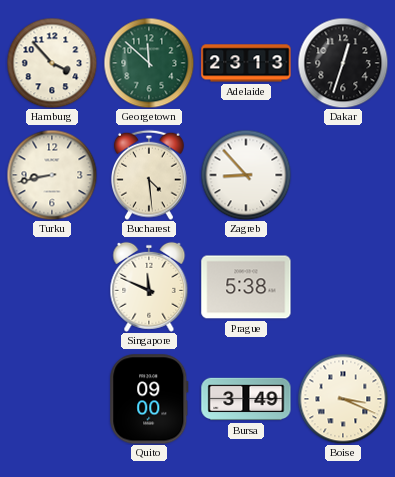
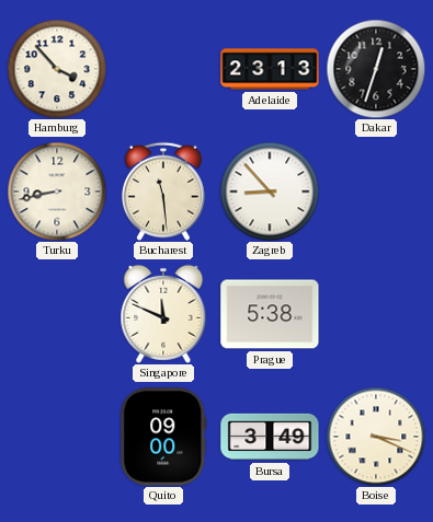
Georgetown: 11:52 -> none
Bucharest: 4:29 -> 11:29
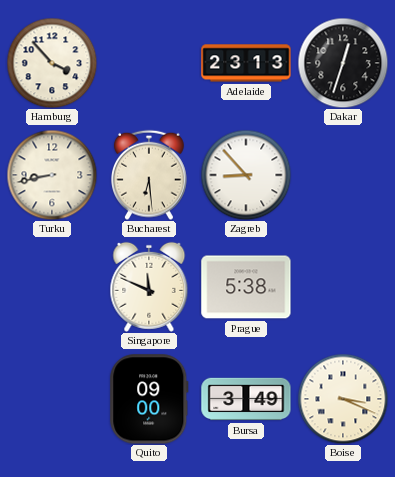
Bucharest: 11:29 -> 6:29
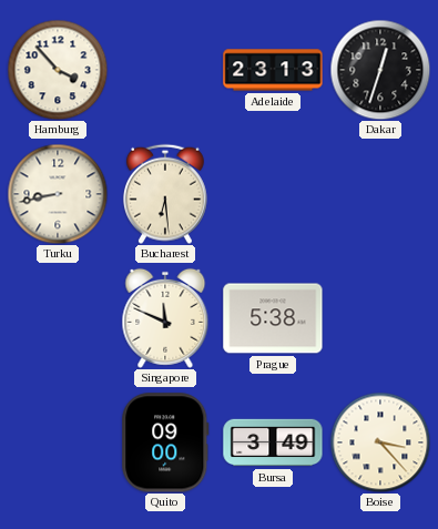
Zagreb: 8:53 -> none
Boise: 3:19 -> 3:23
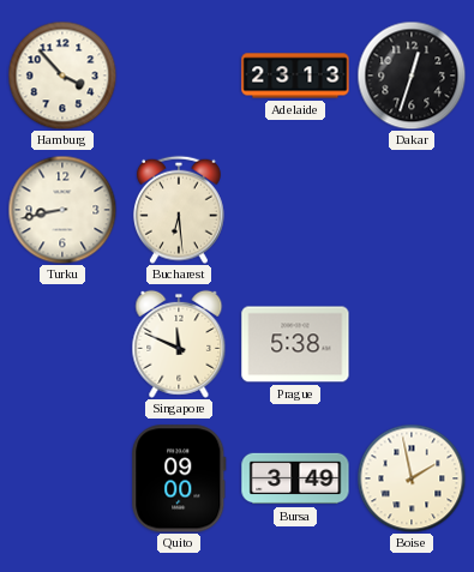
Boise: 3:23 -> 1:58
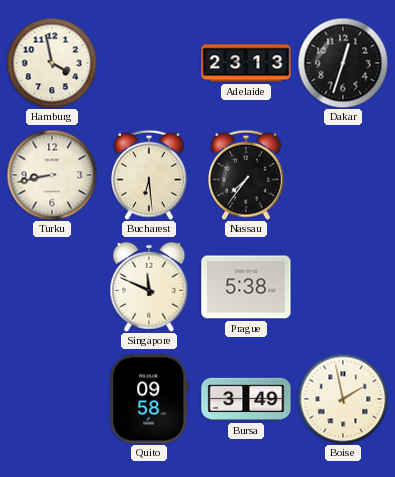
Hamburg: 3:53 -> 3:58
Nassau: none -> 7:36
Quito: 09:00 -> 09:58
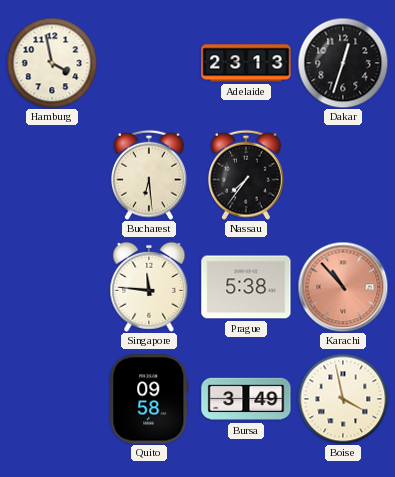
Turku: 8:43 -> none
Singapore: 11:49 -> 11:46
Karachi: none -> 10:53
Boise: 1:58 -> 3:58
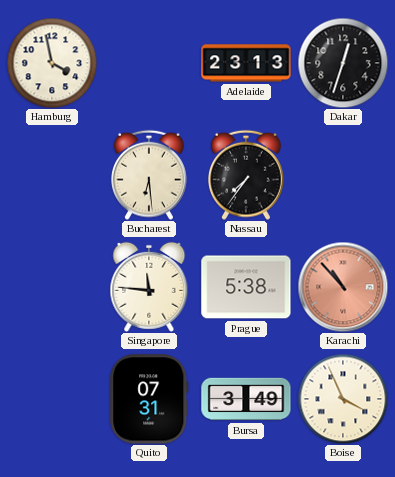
Quito: 09:58 -> 07:31
Boise: 3:58 -> 3:56
